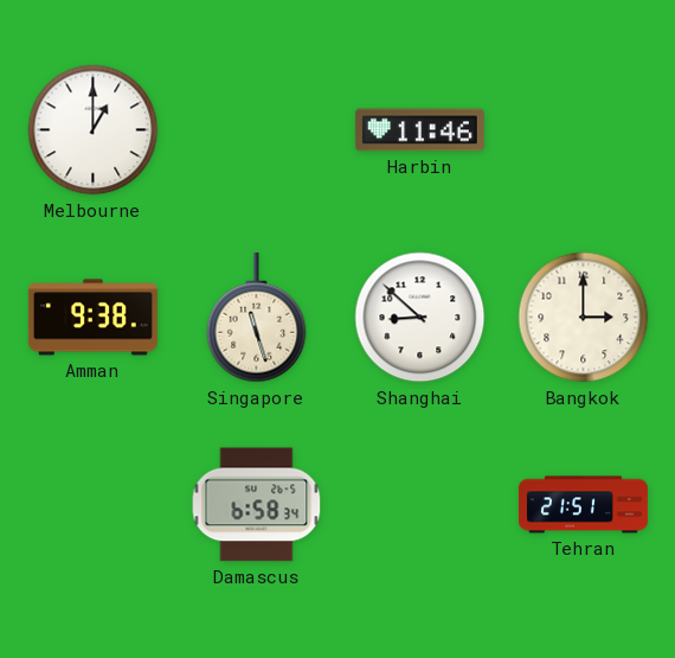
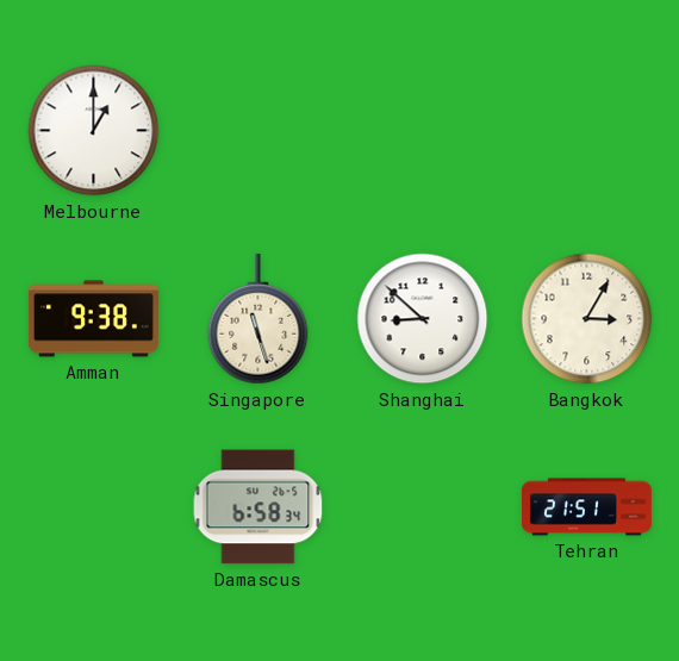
Harbin: 11:46 -> none
Bangkok: 3:00 -> 3:05
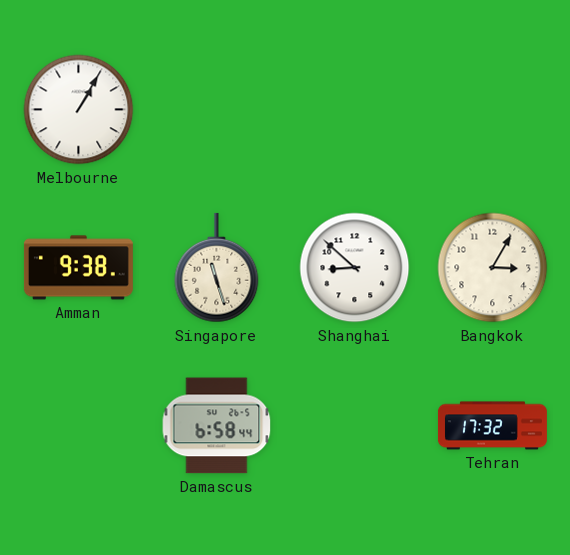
Melbourne: 1:00 -> 1:05
Damascus: 6:58:34 -> 6:58:44
Tehran: 21:51 -> 17:32
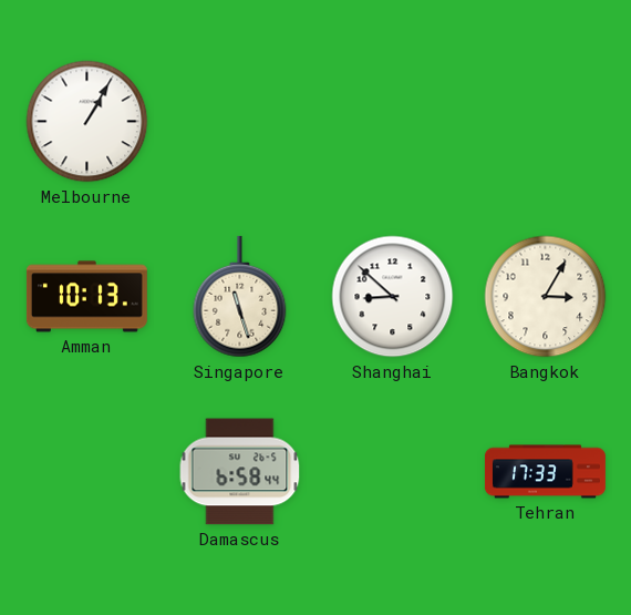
Amman: 9:38 -> 10:13
Tehran: 17:32 -> 17:33
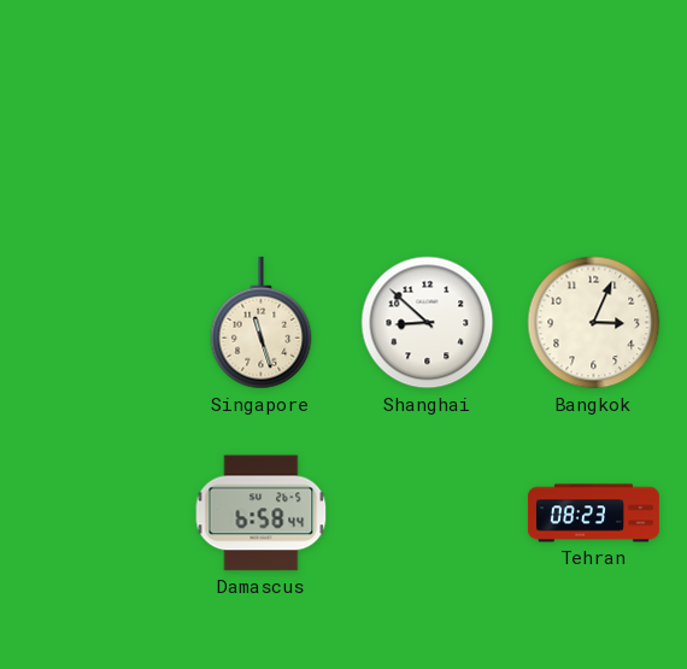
Melbourne: 1:05 -> none
Amman: 10:13 -> none
Bangkok: 3:05 -> 3:04
Tehran: 17:33 -> 08:23
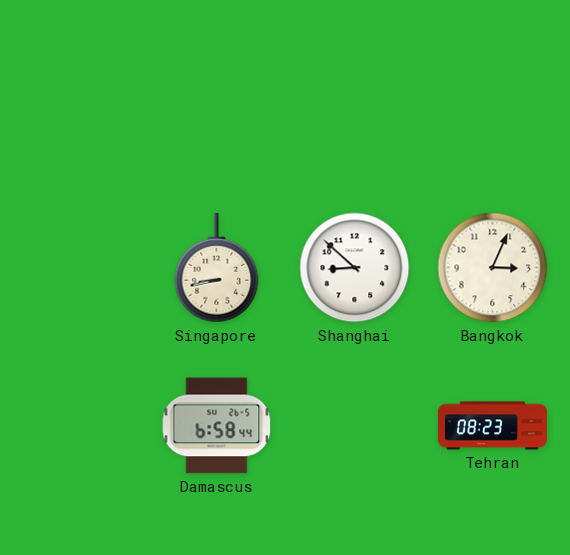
Singapore: 11:27 -> 8:43
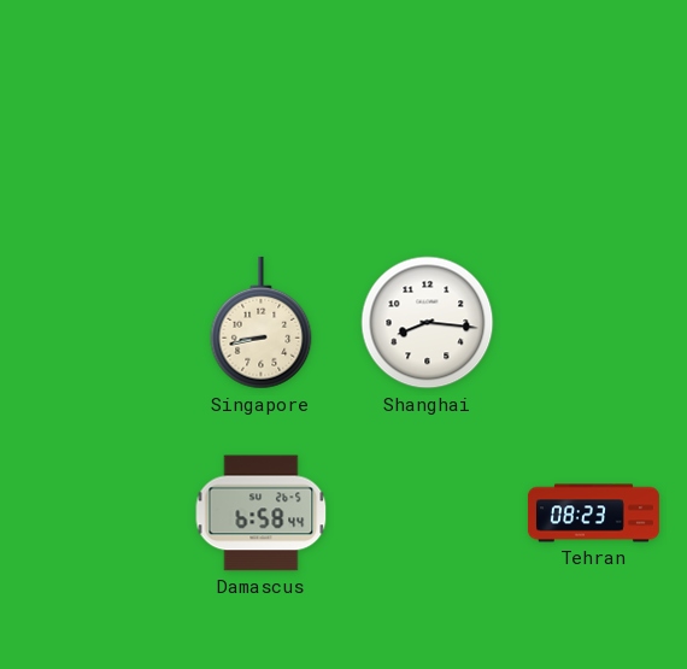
Shanghai: 8:52 -> 8:16
Bangkok: 3:04 -> none
